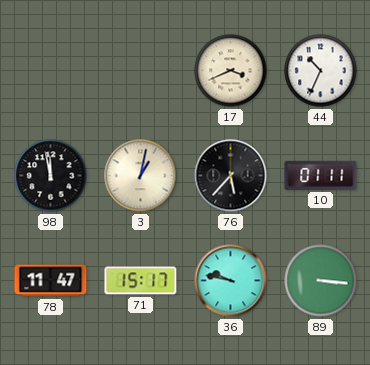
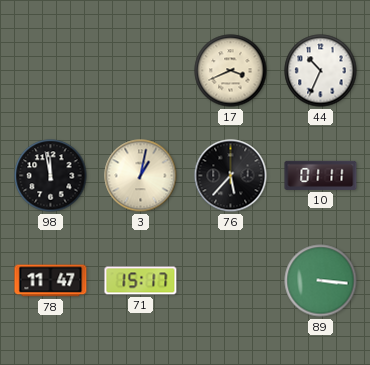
36: 9:47 -> none
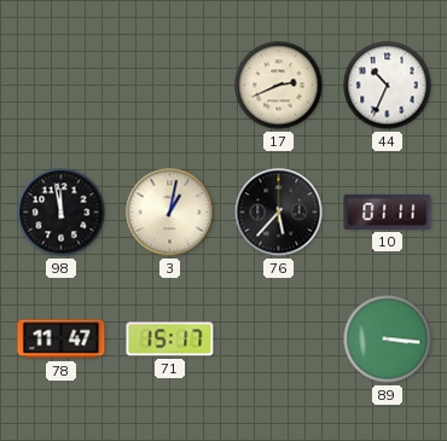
17: 3:41 -> 2:41
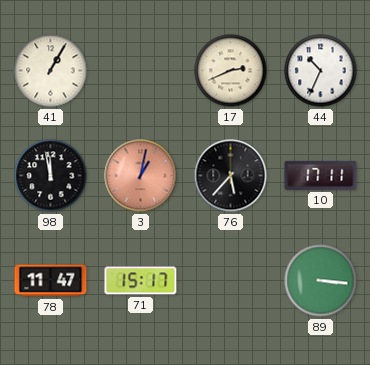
41: none -> 1:05
3 dial: cream -> salmon
10: 01:11 -> 17:11
